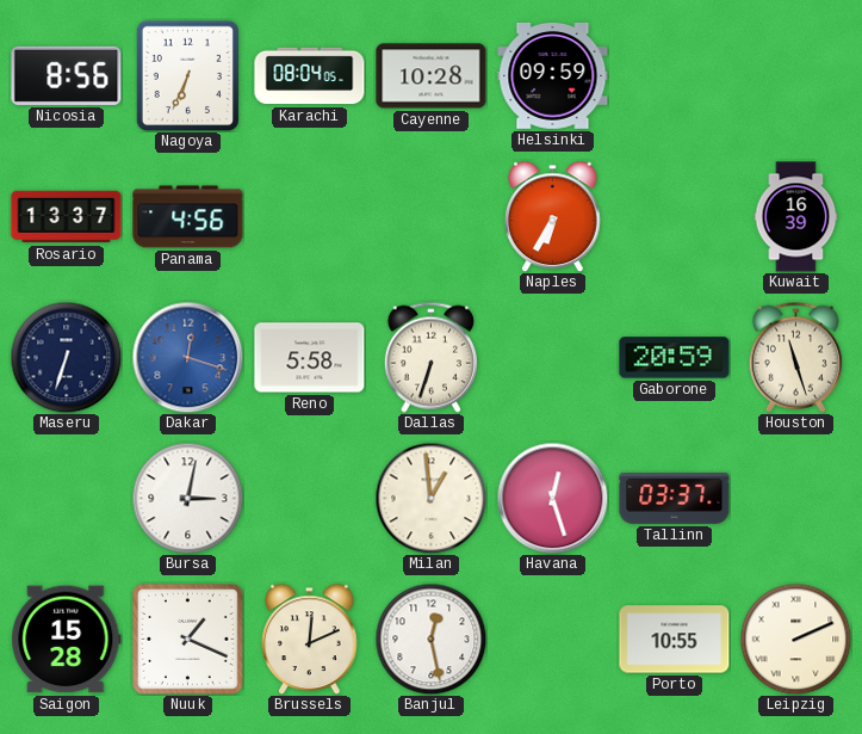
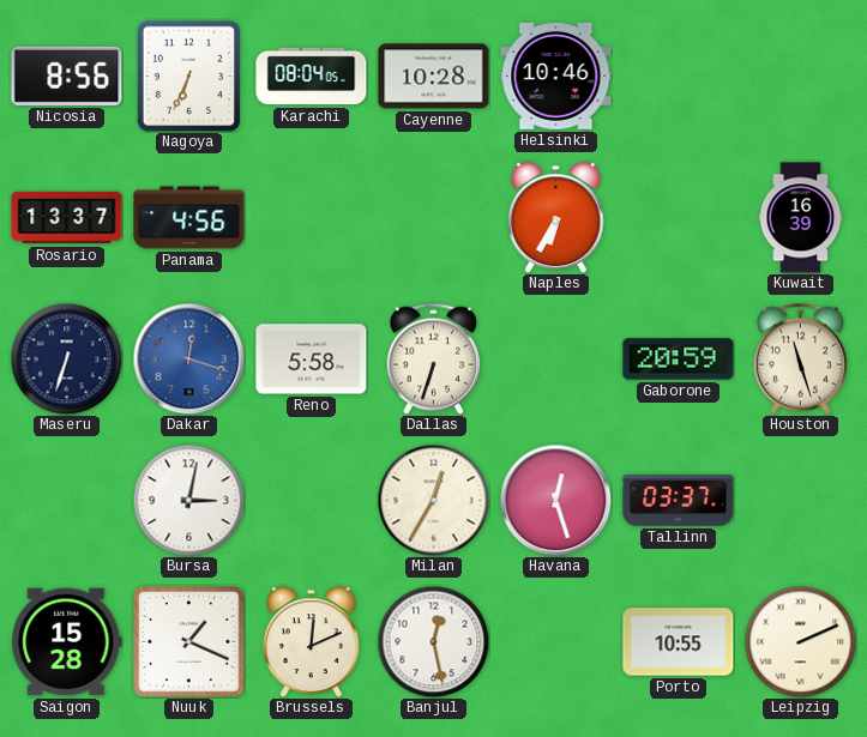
Helsinki: 09:59 -> 10:46
Milan: 12:59 -> 12:35
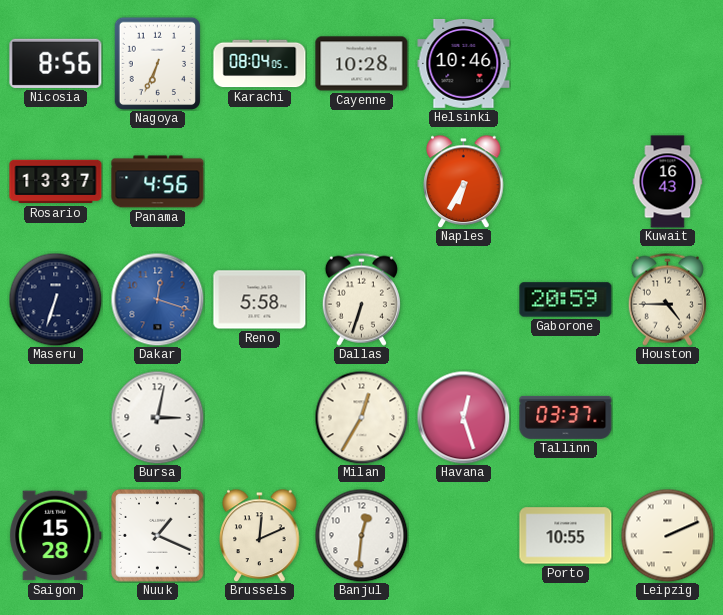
Kuwait: 16:39 -> 16:43
Houston: 11:27 -> 4:45
Banjul: 12:28 -> 12:31
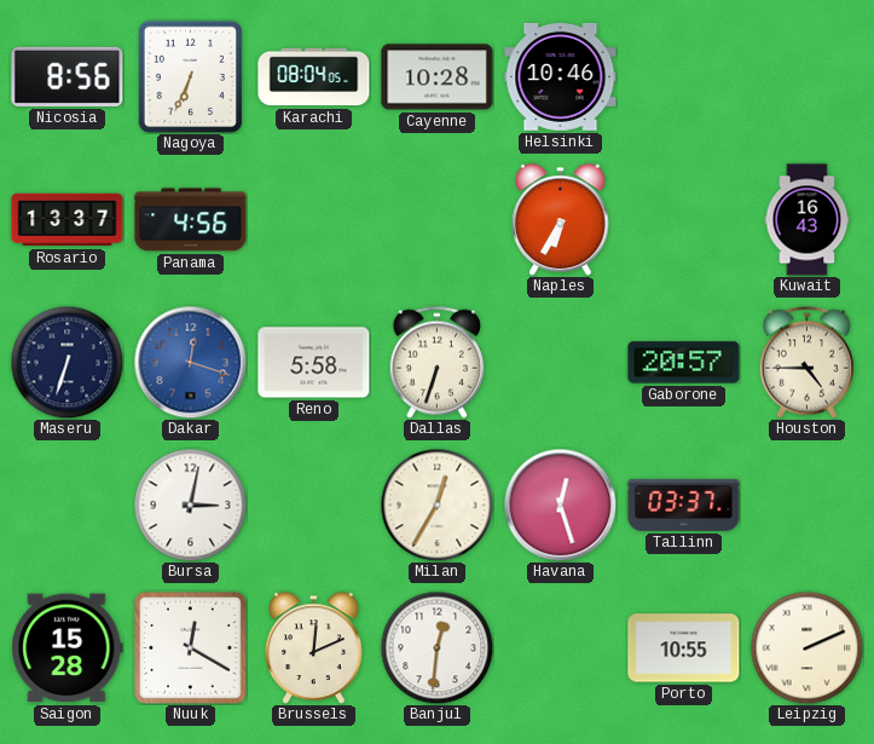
Gaborone: 20:59 -> 20:57
Nuuk: 1:19 -> 12:20
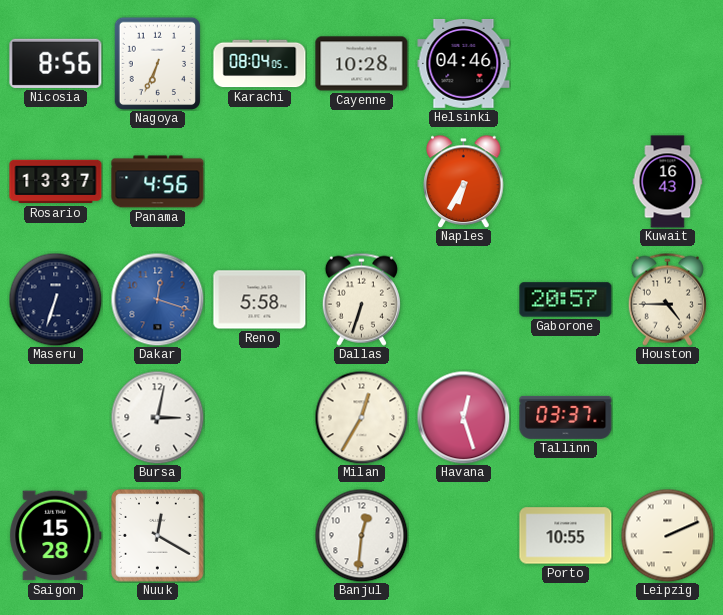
Helsinki: 10:46 -> 04:46
Brussels: 12:11 -> none
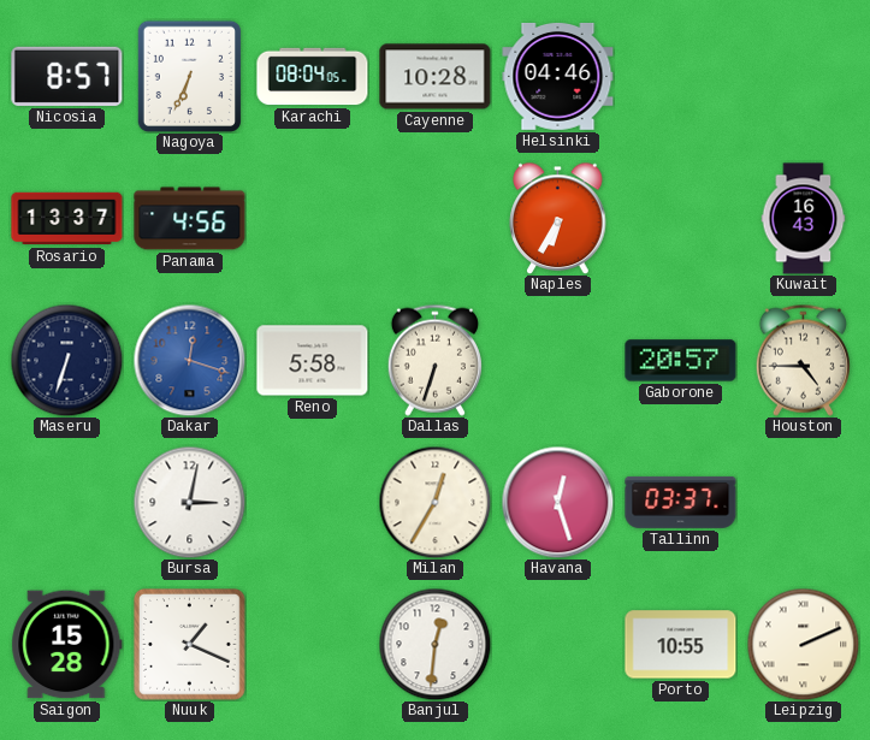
Nicosia: 8:56 -> 8:57
Nuuk: 12:20 -> 1:19
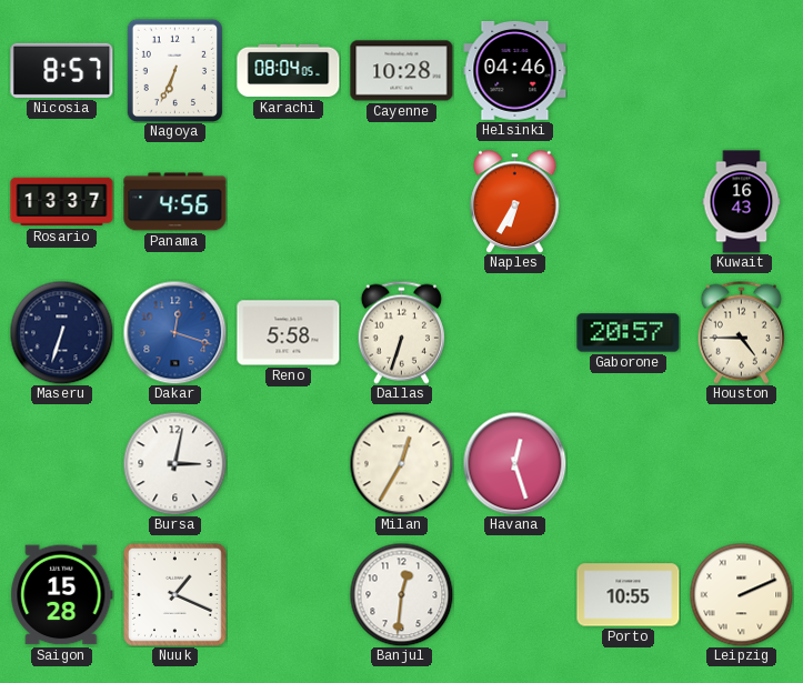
Tallinn: 03:37 -> none
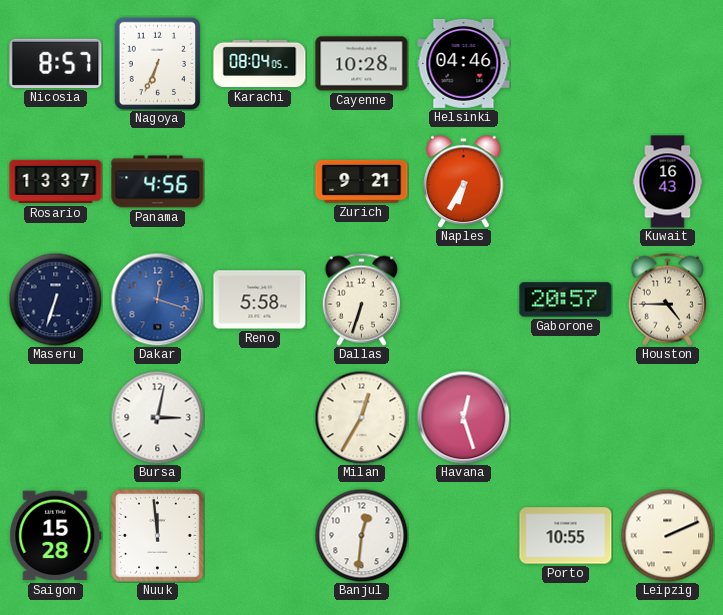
Zurich: none -> 9:21
Nuuk: 1:19 -> 11:59
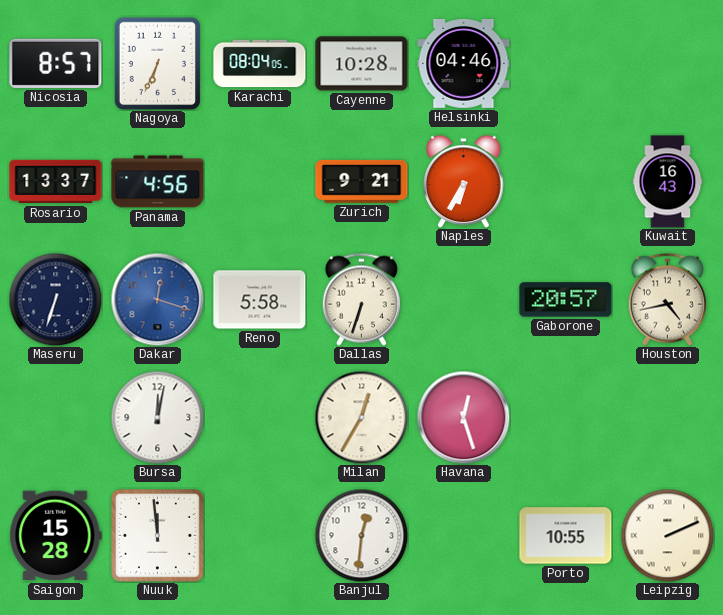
Houston: 4:45 -> 4:43
Bursa: 3:02 -> 12:02
